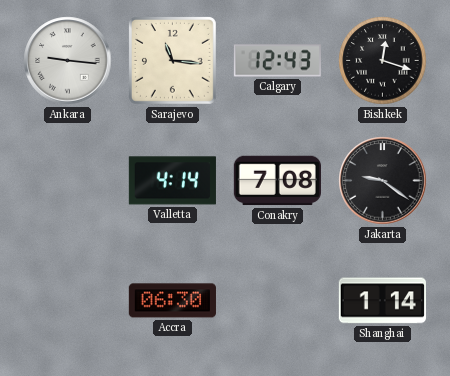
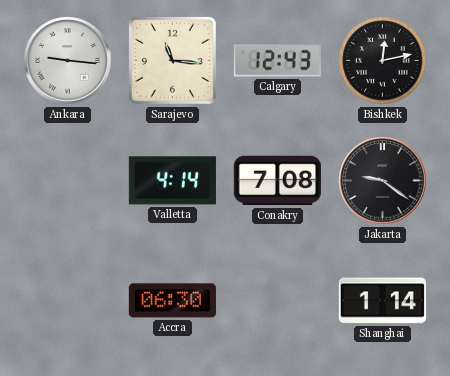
Bishkek: 12:18 -> 12:13
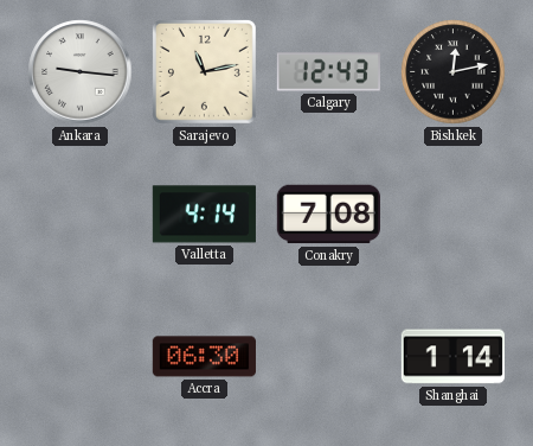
Sarajevo: 11:16 -> 11:13
Jakarta: 9:21 -> none
